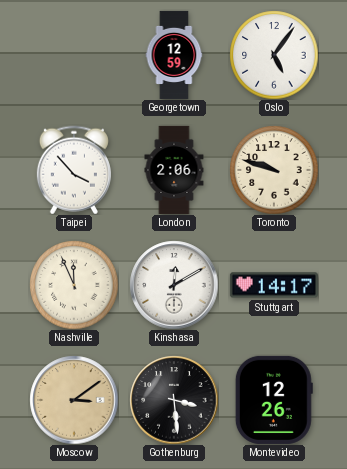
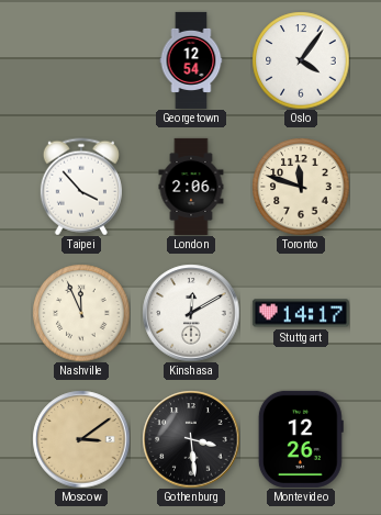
Georgetown: 12:59 -> 12:54
Oslo: 5:06 -> 4:06
Toronto: 9:48 -> 11:48
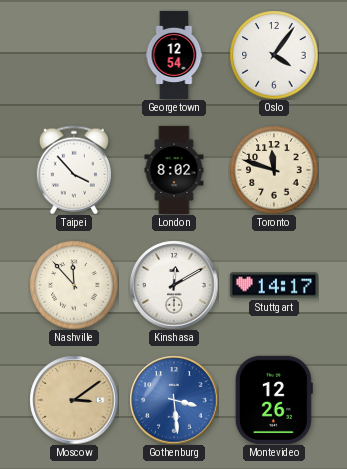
London: 2:06 -> 8:02
Nashville: 11:56 -> 11:53
Gothenburg dial: black -> blue
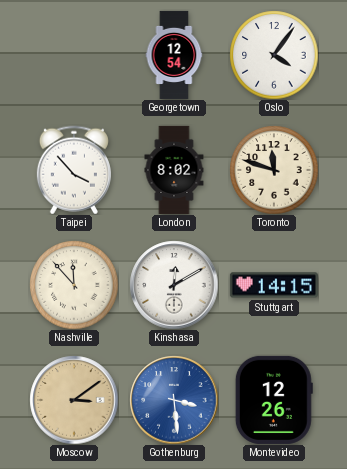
Stuttgart: 14:17 -> 14:15
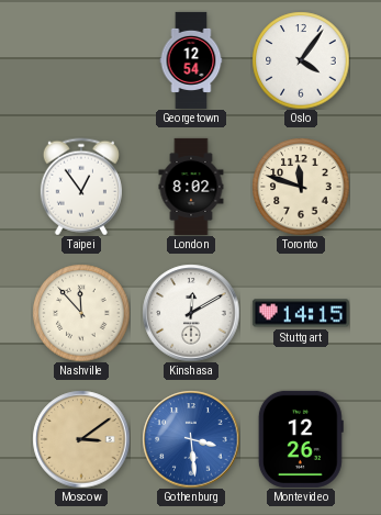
Taipei: 3:53 -> 12:54
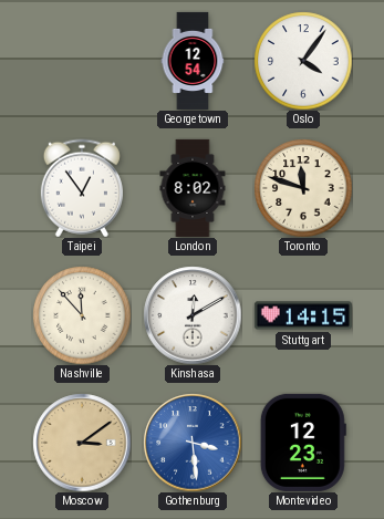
Montevideo: 12:26 -> 12:23
